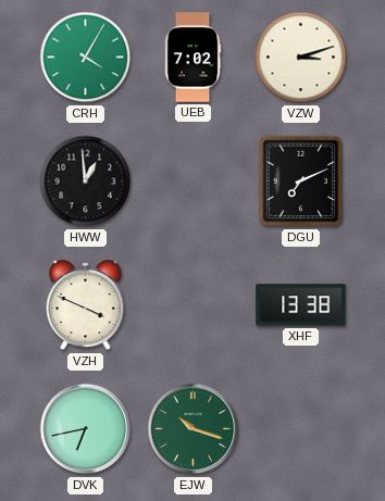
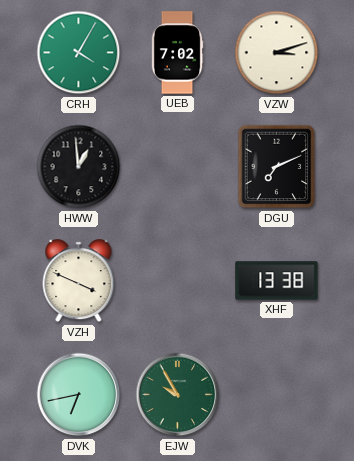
EJW: 10:18 -> 9:55
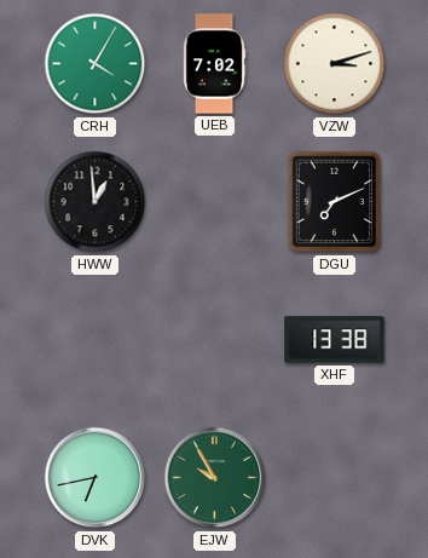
VZH: 3:49 -> none
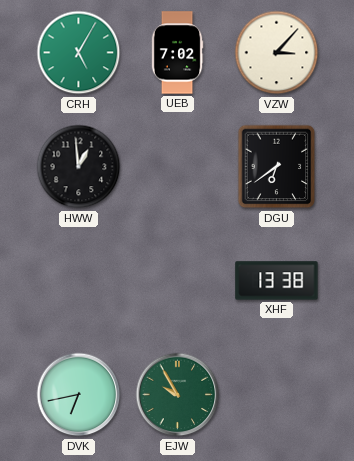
CRH: 4:05 -> 5:05
VZW: 3:12 -> 3:07
DGU: 7:11 -> 6:39
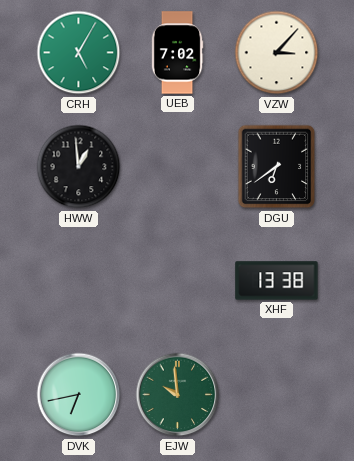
EJW: 9:55 -> 9:59
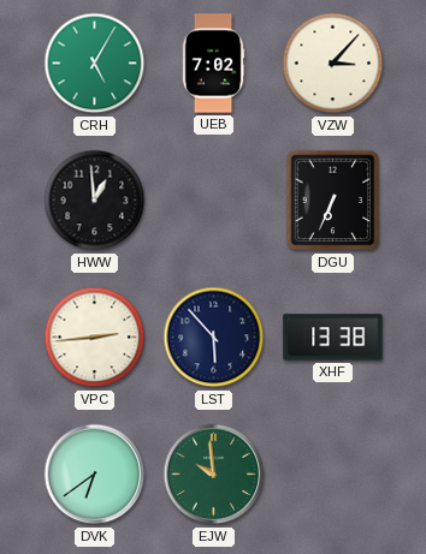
DGU: 6:39 -> 6:34
VPC: none -> 2:44
LST: none -> 5:53
DVK: 6:43 -> 6:39
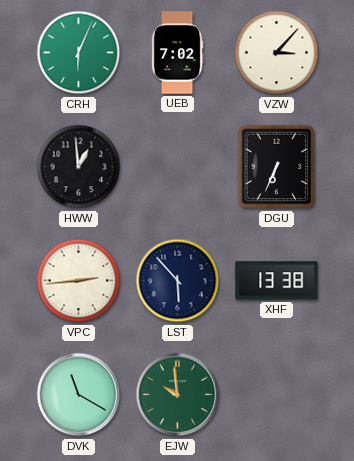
CRH: 5:05 -> 6:04
DVK: 6:39 -> 11:20
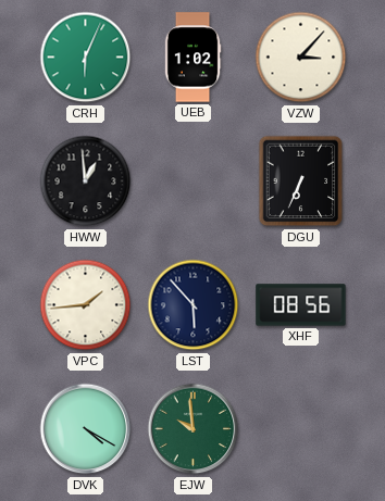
UEB: 7:02 -> 1:02
VPC: 2:44 -> 1:44
XHF: 13:38 -> 08:56
DVK: 11:20 -> 4:20
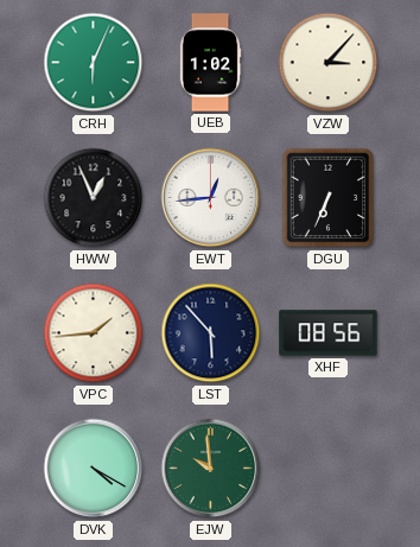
HWW: 12:59 -> 12:56
EWT: none -> 12:44
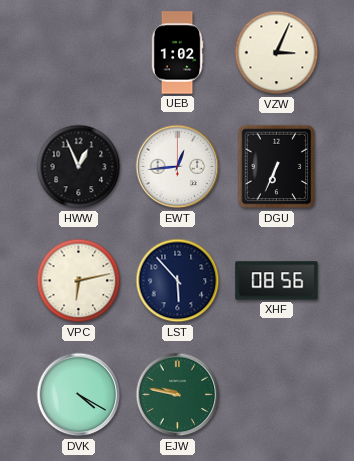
CRH: 6:04 -> none
VZW: 3:07 -> 3:04
VPC: 1:44 -> 6:13
EJW: 9:59 -> 9:47
